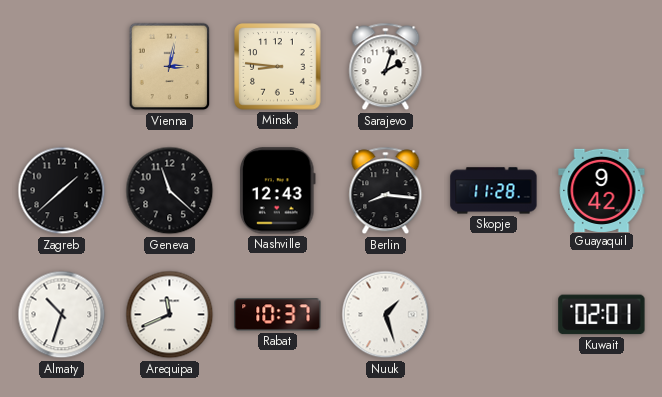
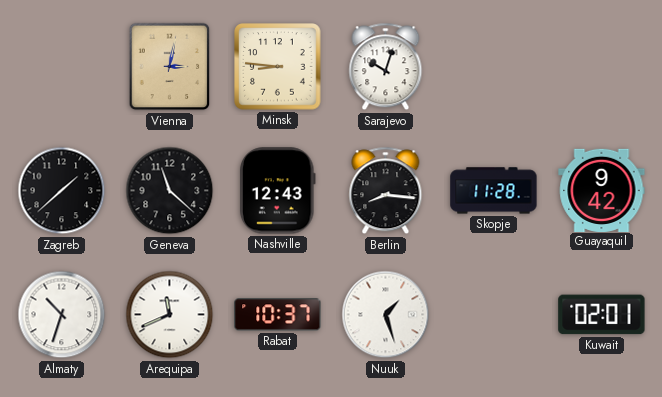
Sarajevo: 2:03 -> 10:03
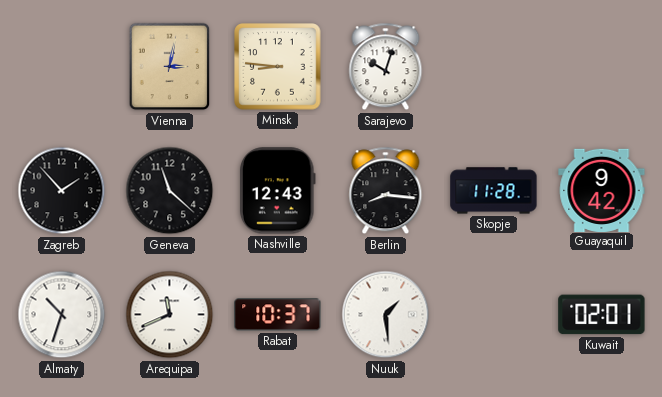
Zagreb: 1:38 -> 1:53
Nuuk: 1:27 -> 1:29
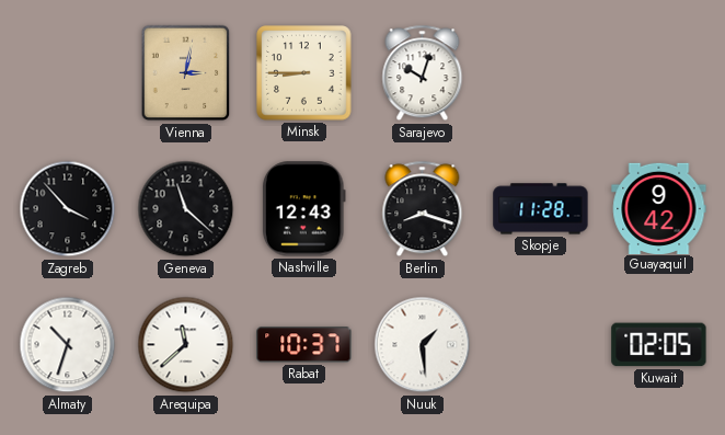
Minsk: 8:46 -> 8:45
Zagreb: 1:53 -> 3:53
Berlin: 8:16 -> 8:18
Arequipa: 11:41 -> 11:38
Kuwait: 02:01 -> 02:05
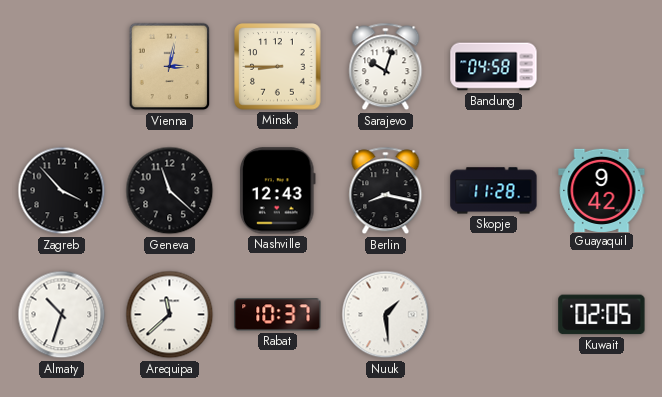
Bandung: none -> 04:58
Berlin: 8:18 -> 8:17
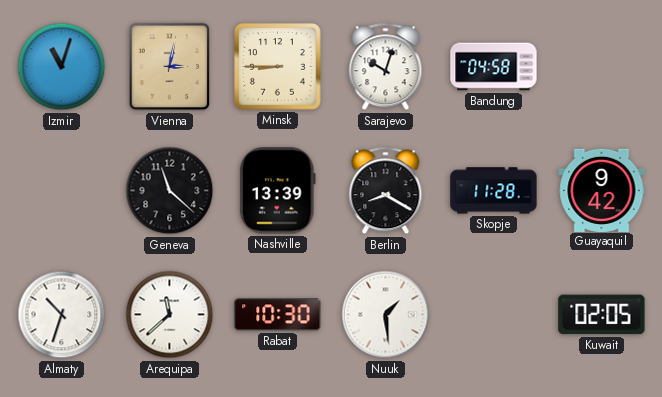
Izmir: none -> 11:03
Zagreb: 3:53 -> none
Nashville: 12:43 -> 13:39
Berlin: 8:17 -> 8:20
Rabat: 10:37 -> 10:30
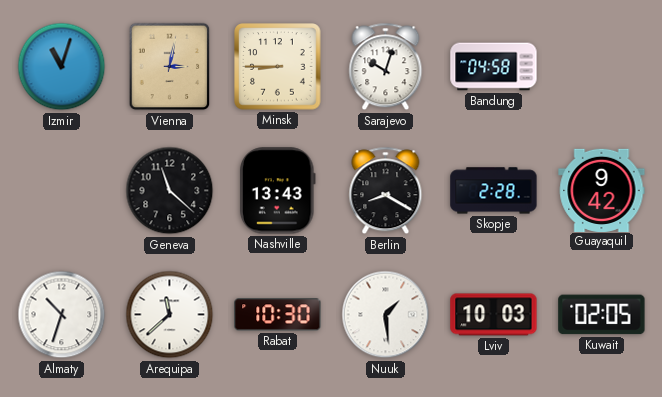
Nashville: 13:39 -> 13:43
Skopje: 11:28 -> 2:28
Lviv: none -> 10:03
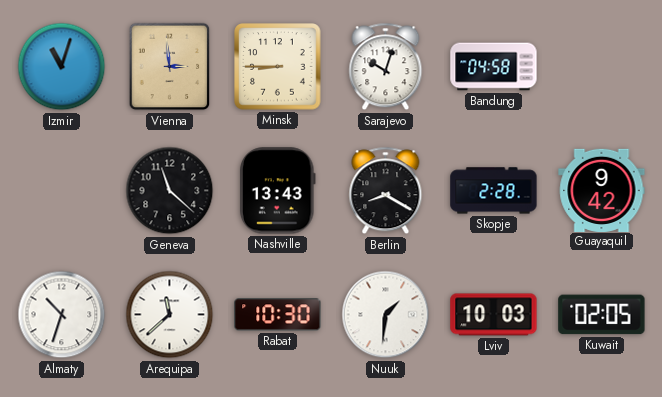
Vienna: 3:02 -> 2:59
Nuuk: 1:29 -> 1:31
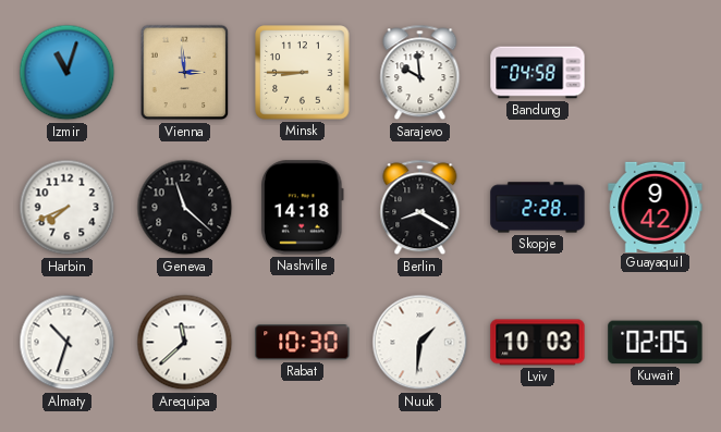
Sarajevo: 10:03 -> 9:59
Harbin: none -> 7:41
Nashville: 13:43 -> 14:18
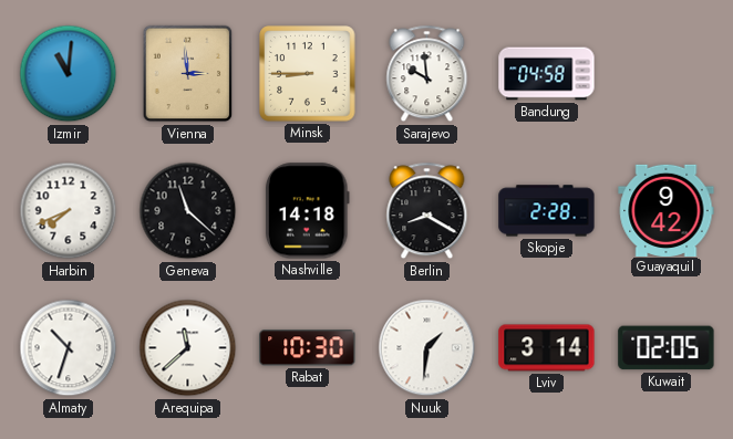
Izmir: 11:03 -> 11:01
Lviv: 10:03 -> 3:14
